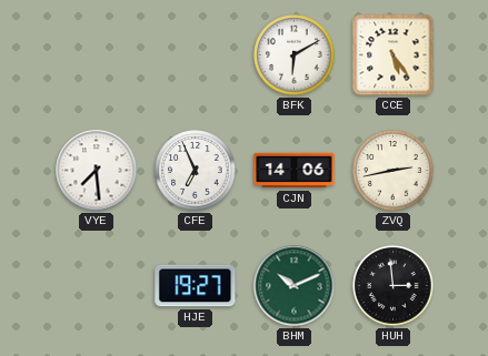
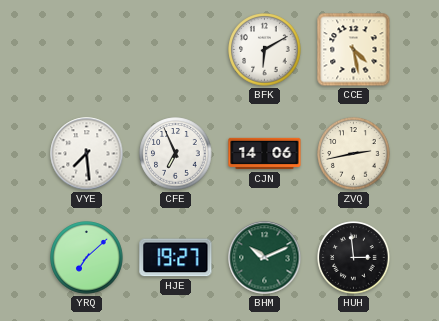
CCE: 5:24 -> 4:28
YRQ: none -> 7:08
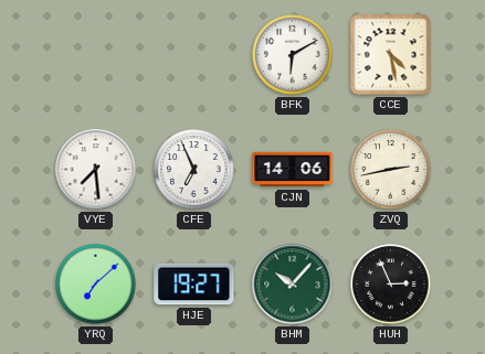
BHM: 10:11 -> 10:07
HUH: 2:59 -> 2:56
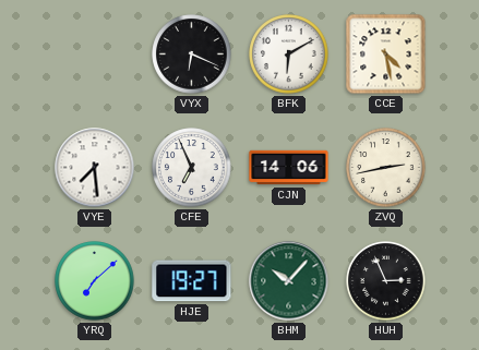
VYX: none -> 6:19
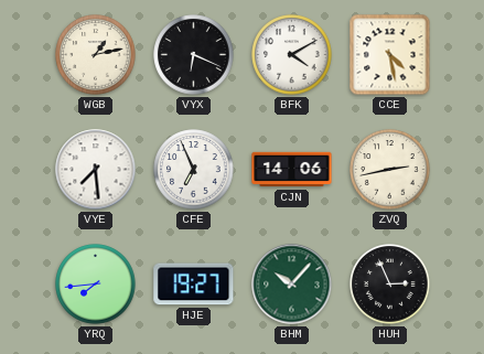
WGB: none -> 1:13
BFK: 6:10 -> 4:10
YRQ: 7:08 -> 7:44
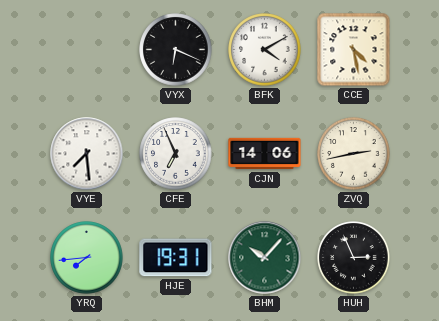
WGB: 1:13 -> none
HJE: 19:27 -> 19:31
